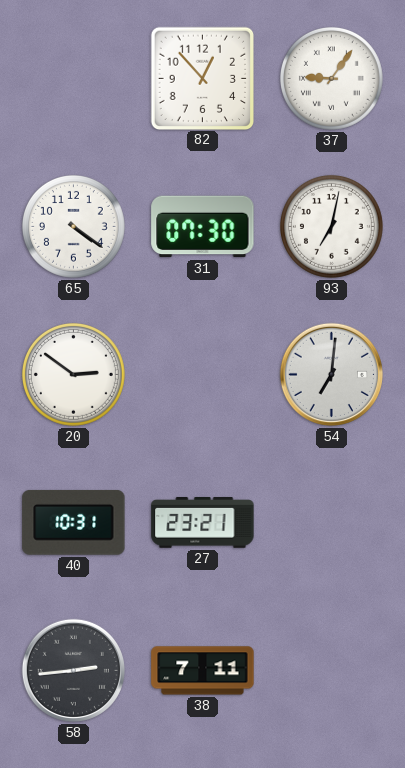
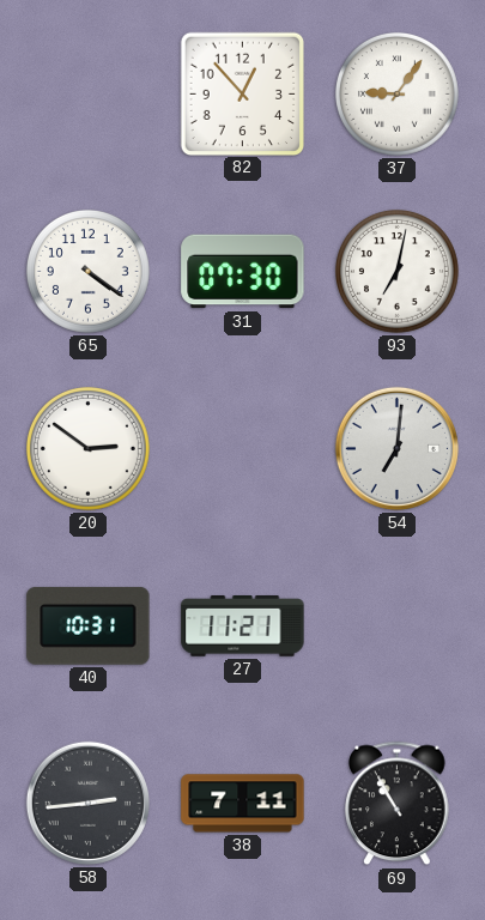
27: 23:21 -> 11:21
69: none -> 10:55
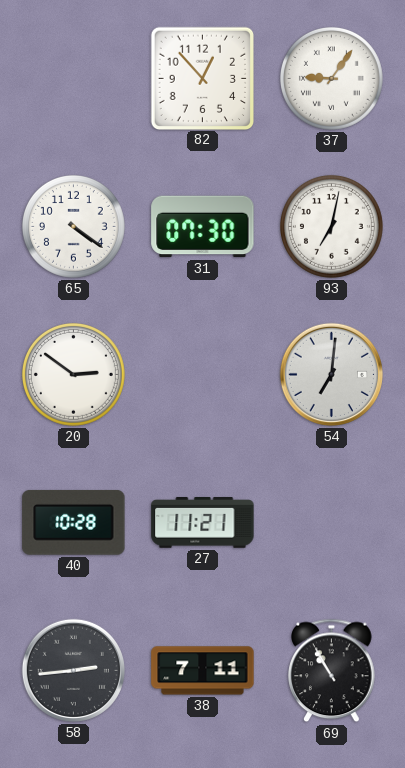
40: 10:31 -> 10:28
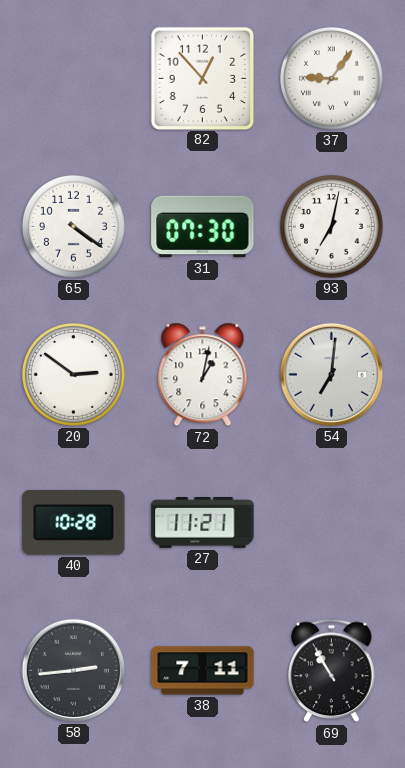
72: none -> 1:02
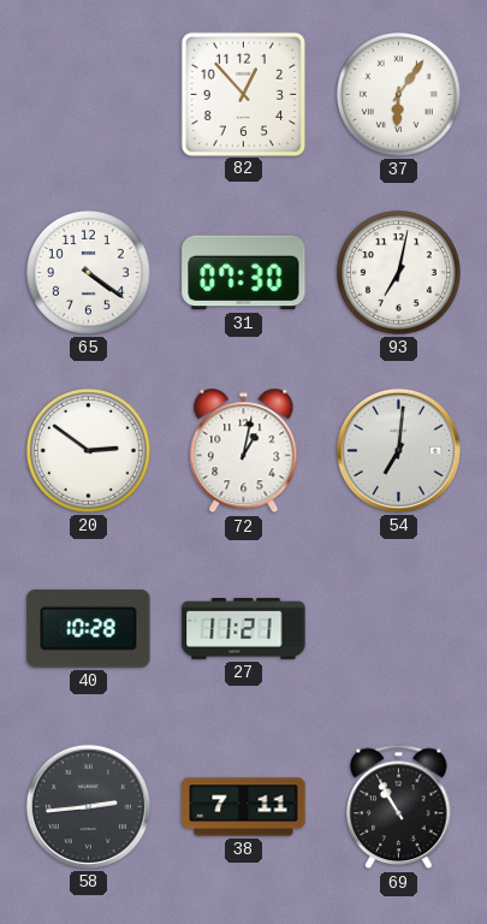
37: 9:06 -> 6:06
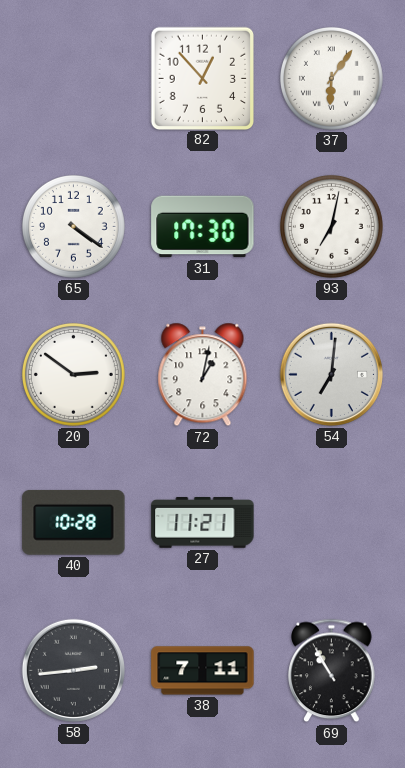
31: 07:30 -> 17:30
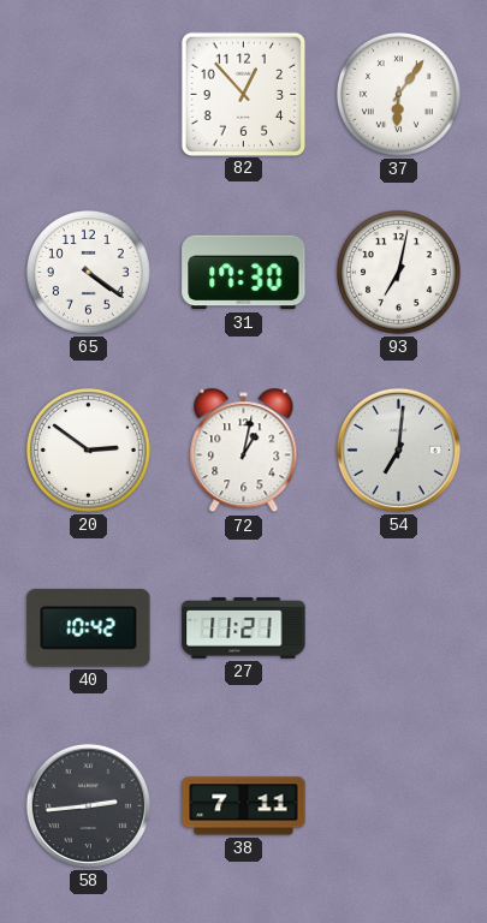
40: 10:28 -> 10:42
69: 10:55 -> none
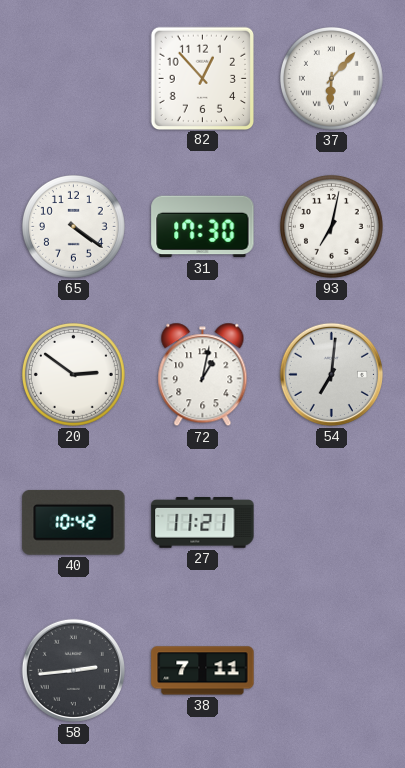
37: 6:06 -> 6:07
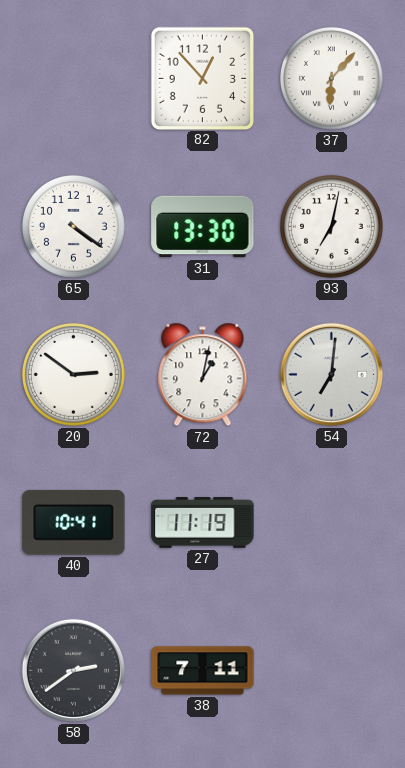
31: 17:30 -> 13:30
40: 10:42 -> 10:41
27: 11:21 -> 11:19
58: 2:44 -> 2:39
